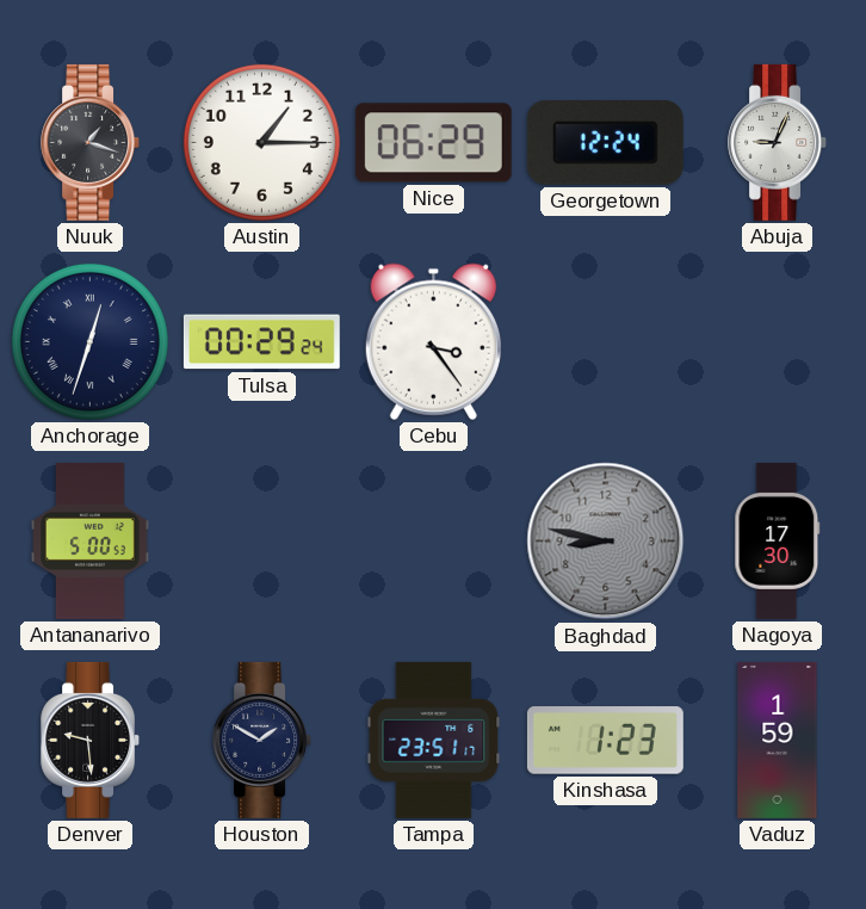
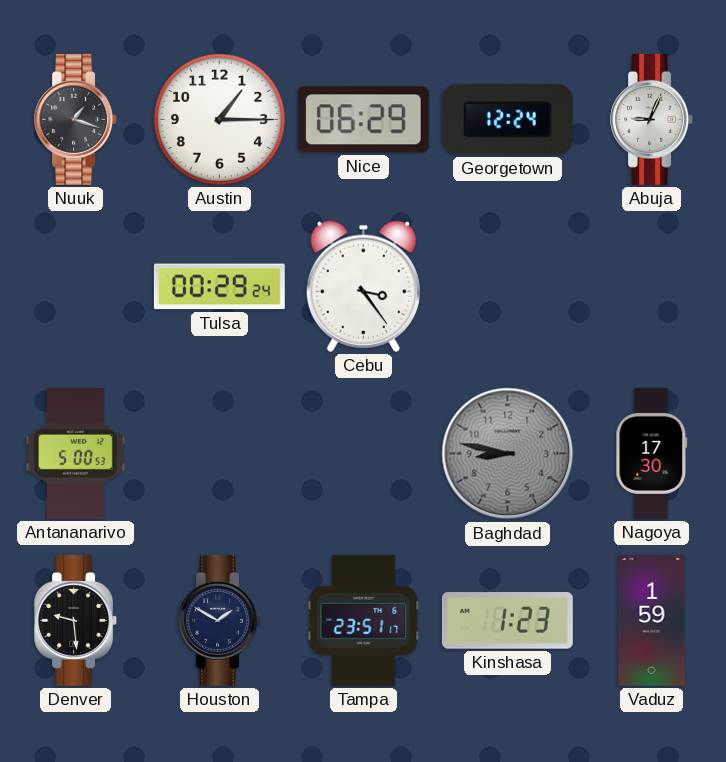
Anchorage: 12:33 -> none
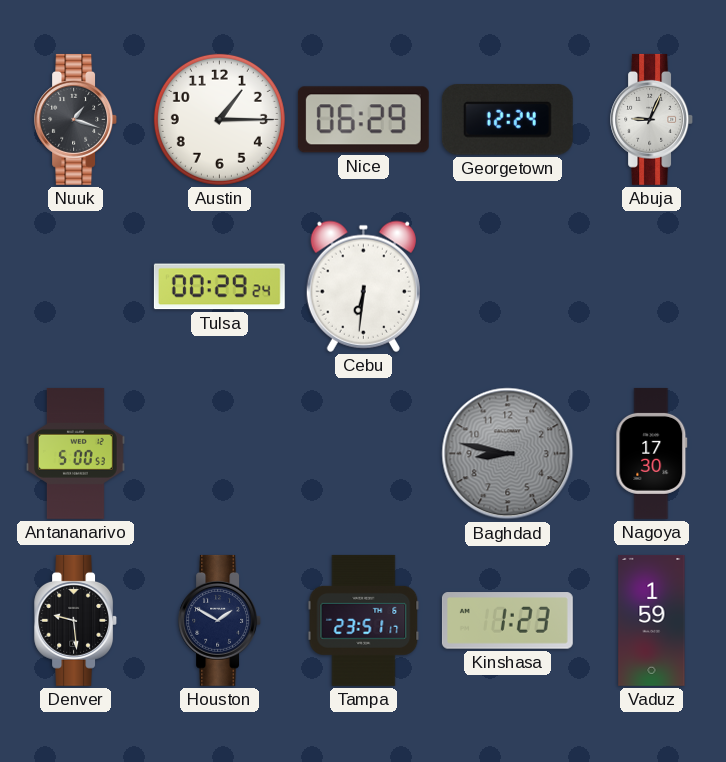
Cebu: 3:24 -> 6:31
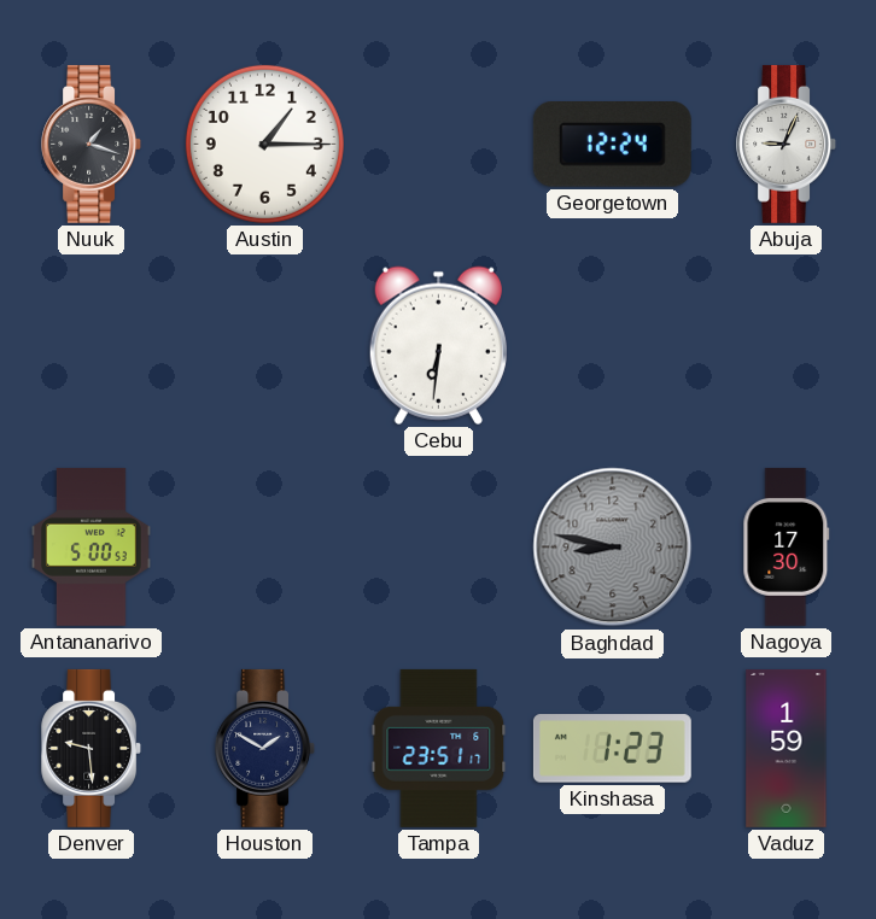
Nice: 06:29 -> none
Tulsa: 00:29 -> none
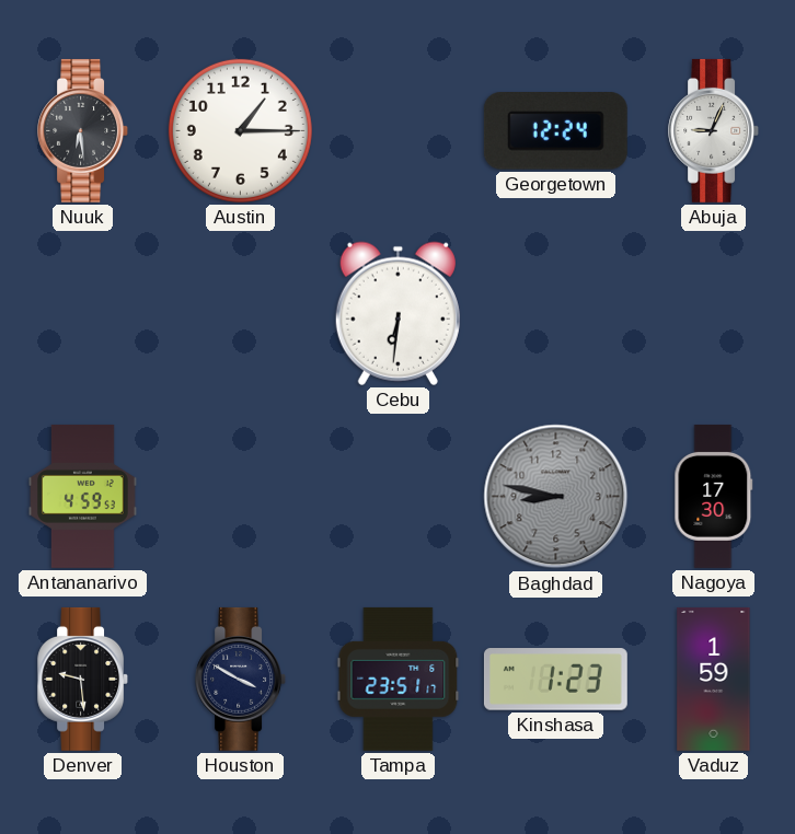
Nuuk: 1:18 -> 6:29
Antananarivo: 5:00 -> 4:59
Houston: 1:50 -> 3:50
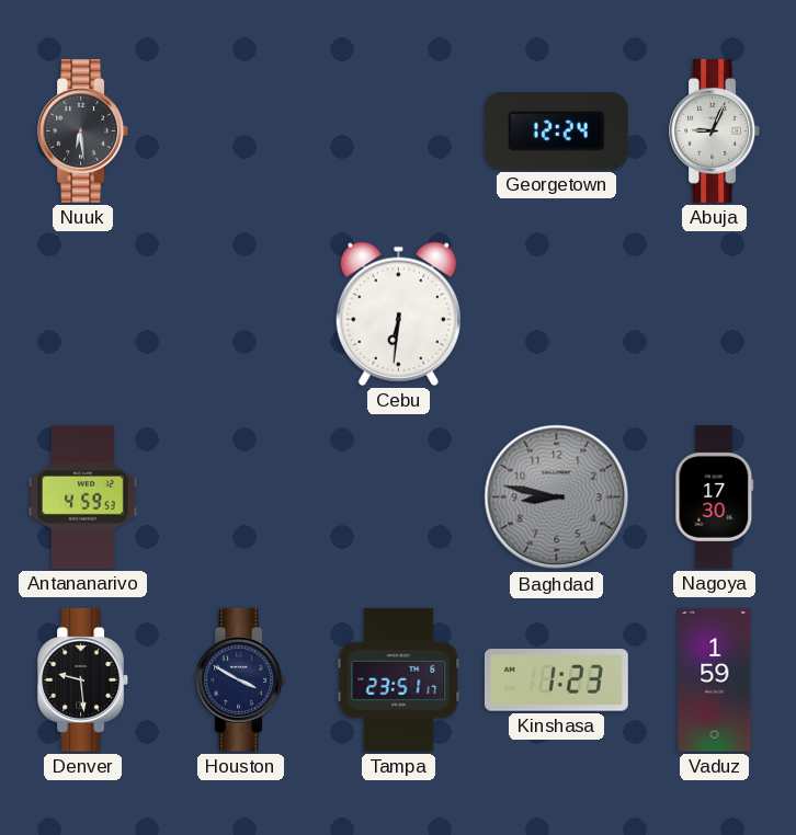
Austin: 1:15 -> none
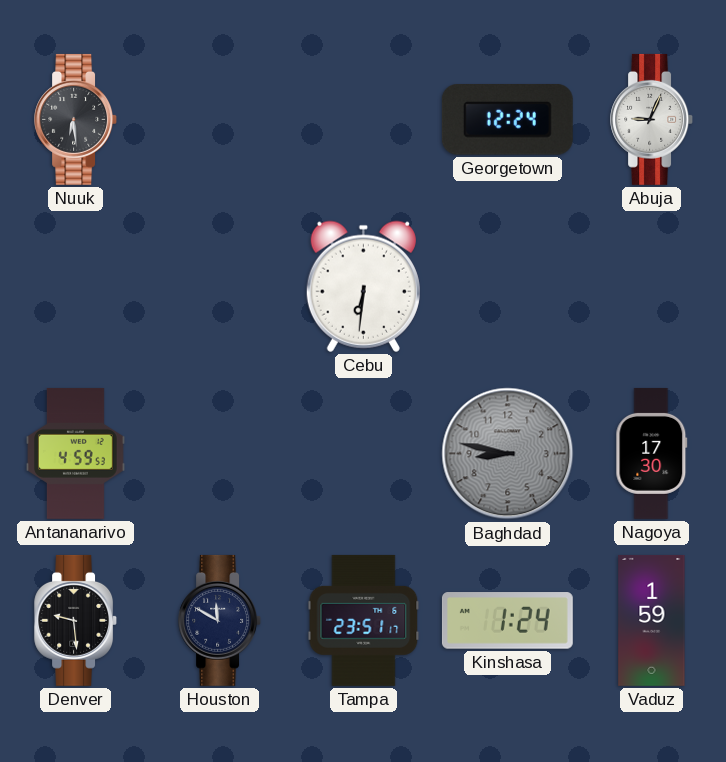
Houston: 3:50 -> 11:50
Kinshasa: 1:23 -> 1:24
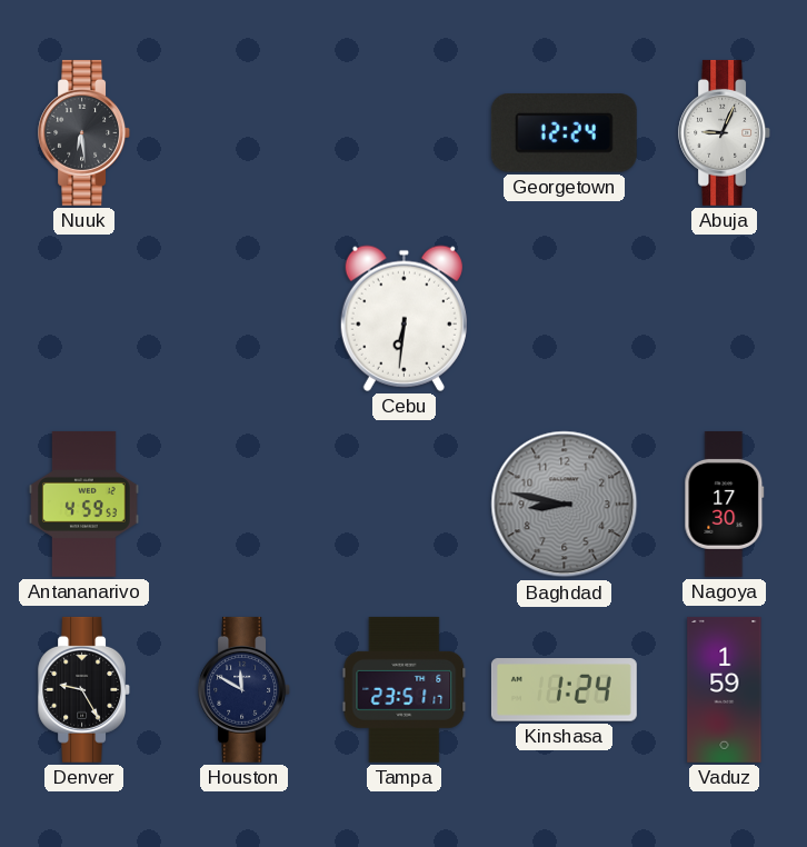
Denver: 9:29 -> 9:25
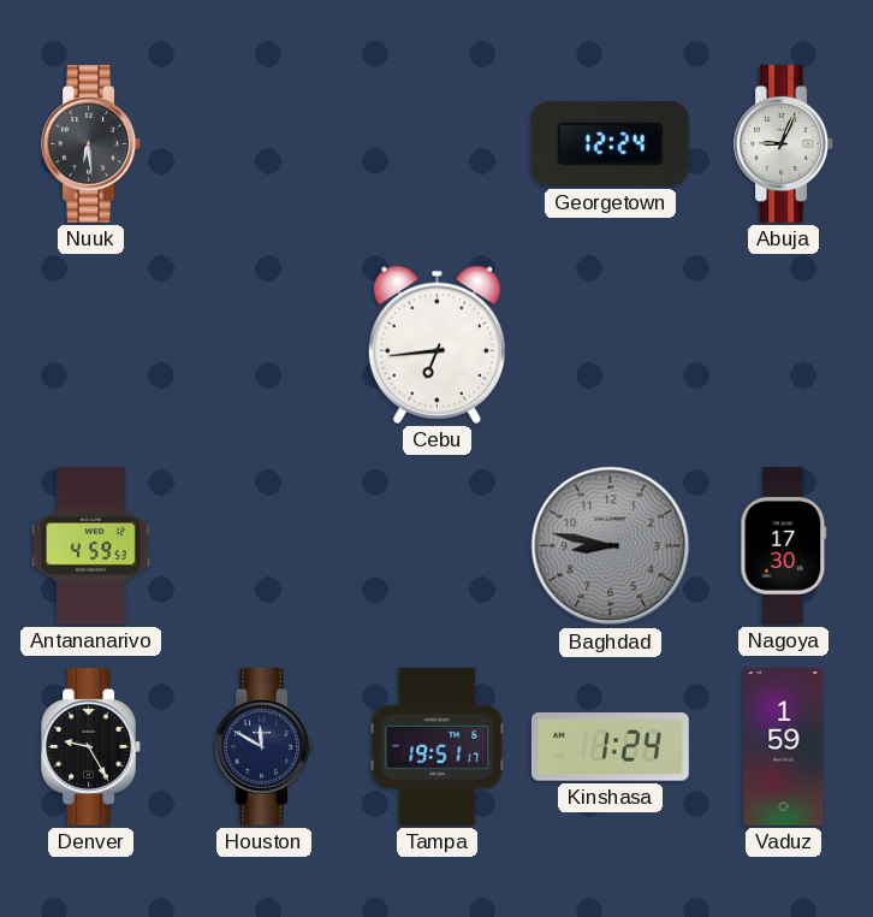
Cebu: 6:31 -> 6:44
Tampa: 23:51 -> 19:51
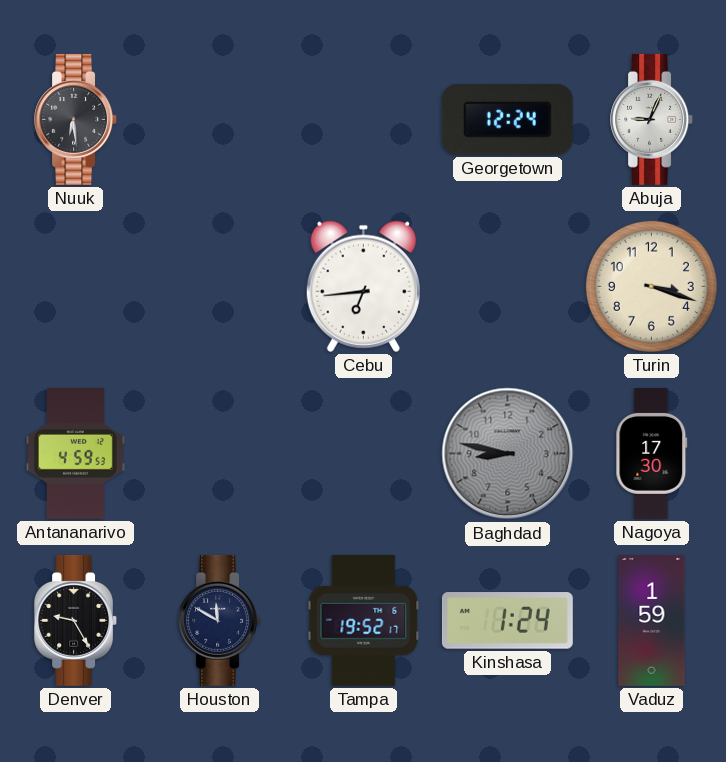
Turin: none -> 3:18
Tampa: 19:51 -> 19:52
